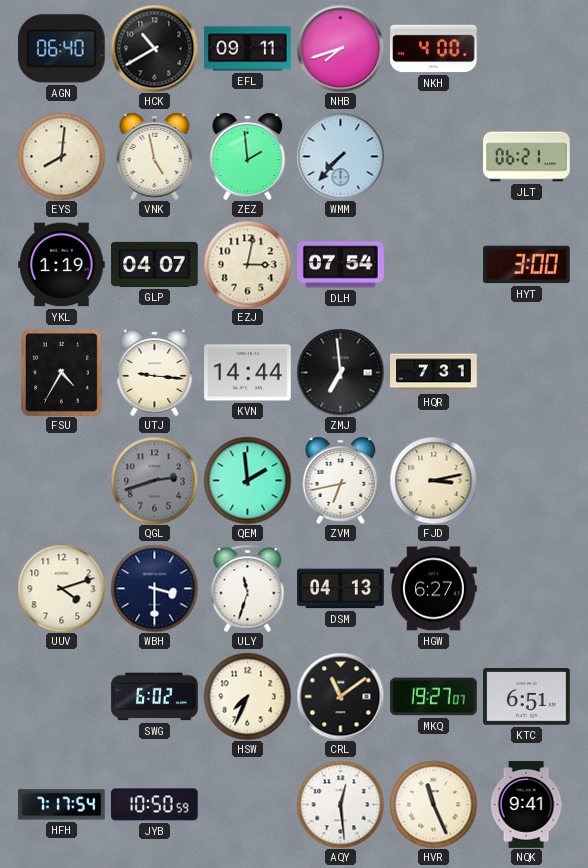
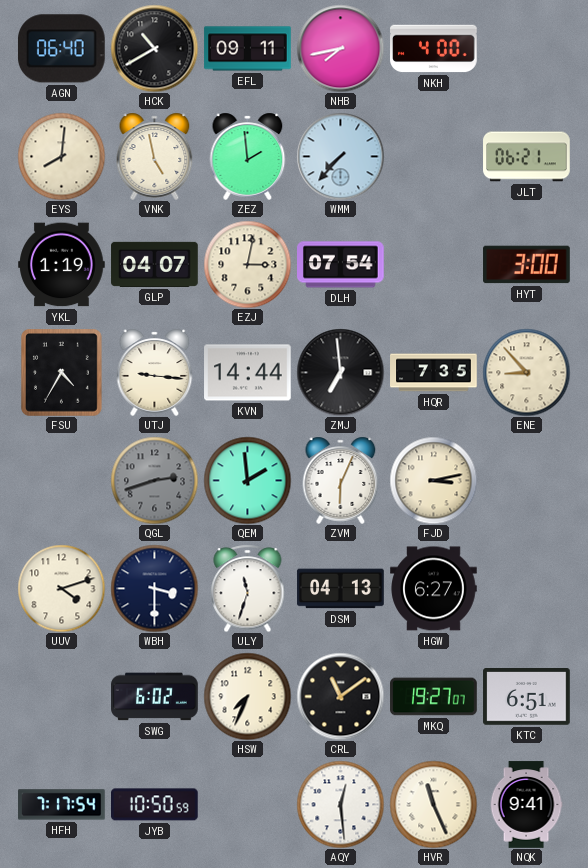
NHB: 7:42 -> 7:43
HQR: 7:31 -> 7:35
ENE: none -> 8:53
ZVM: 6:43 -> 6:04
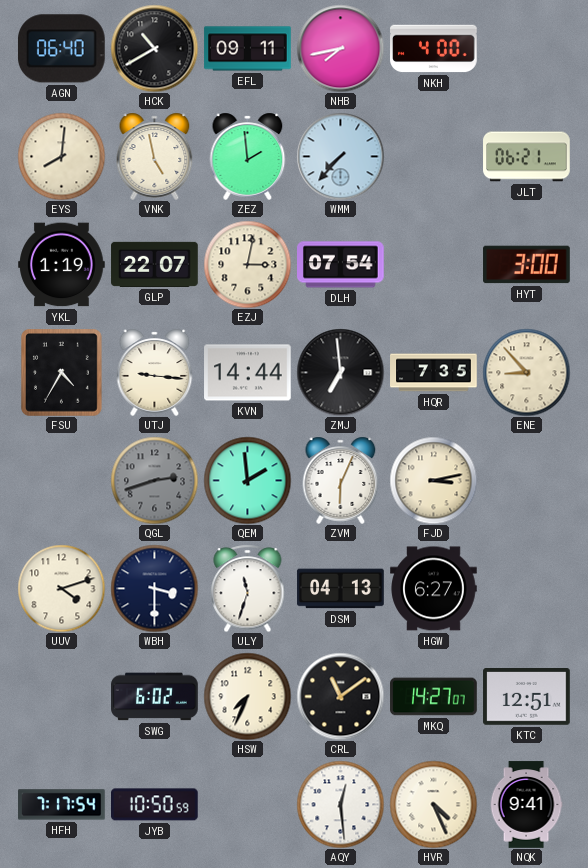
GLP: 04:07 -> 22:07
MKQ: 19:27 -> 14:27
KTC: 6:51 -> 12:51
HVR: 11:26 -> 4:26
